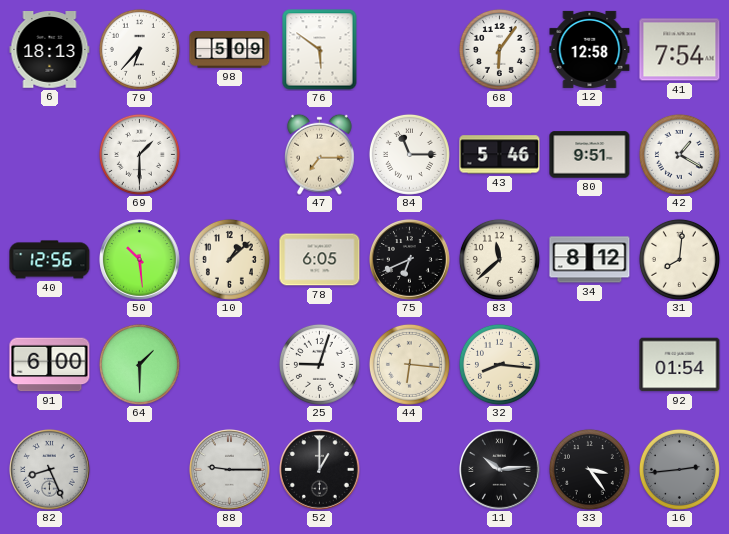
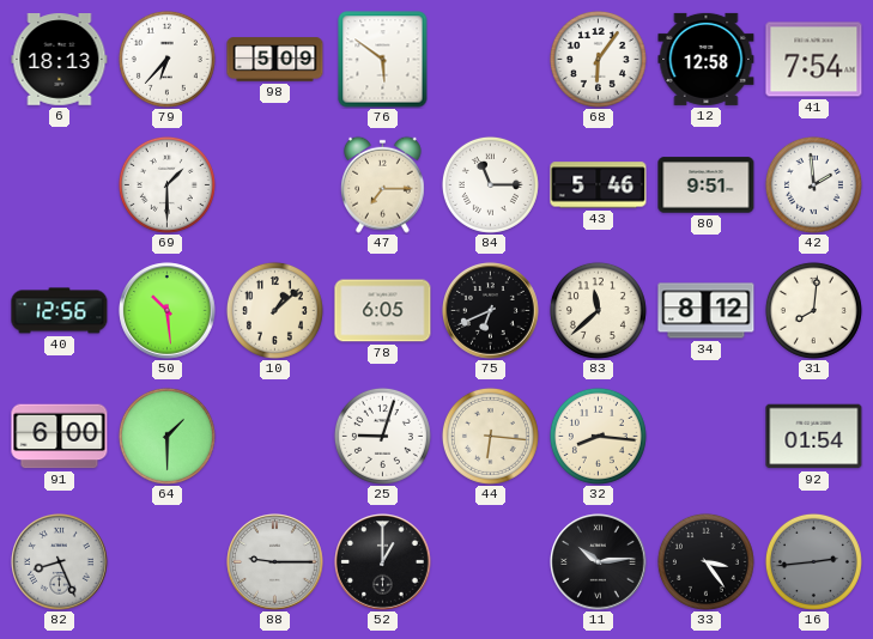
42: 1:20 -> 1:59
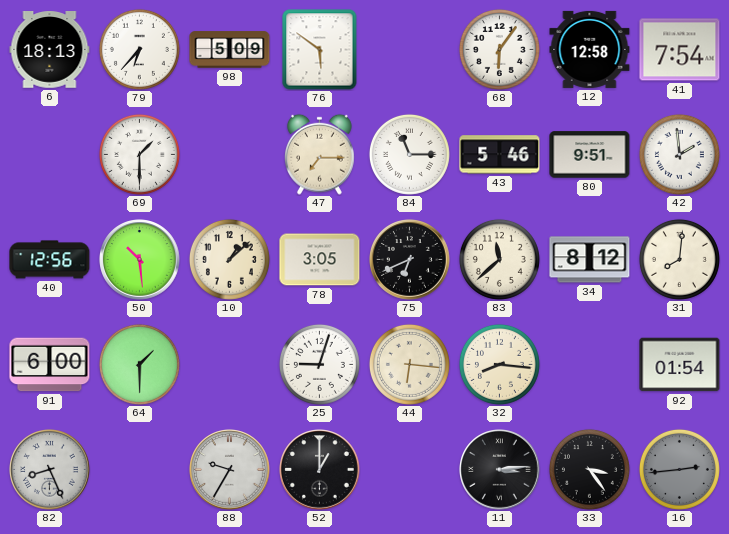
78: 6:05 -> 3:05
88: 9:15 -> 9:35
11: 10:14 -> 3:14
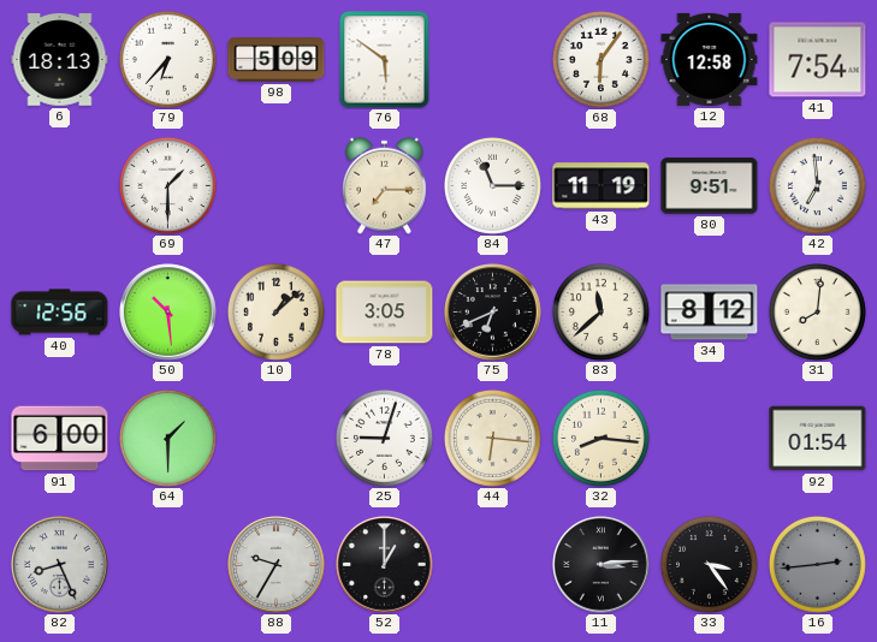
43: 5:46 -> 11:19
42: 1:59 -> 6:59
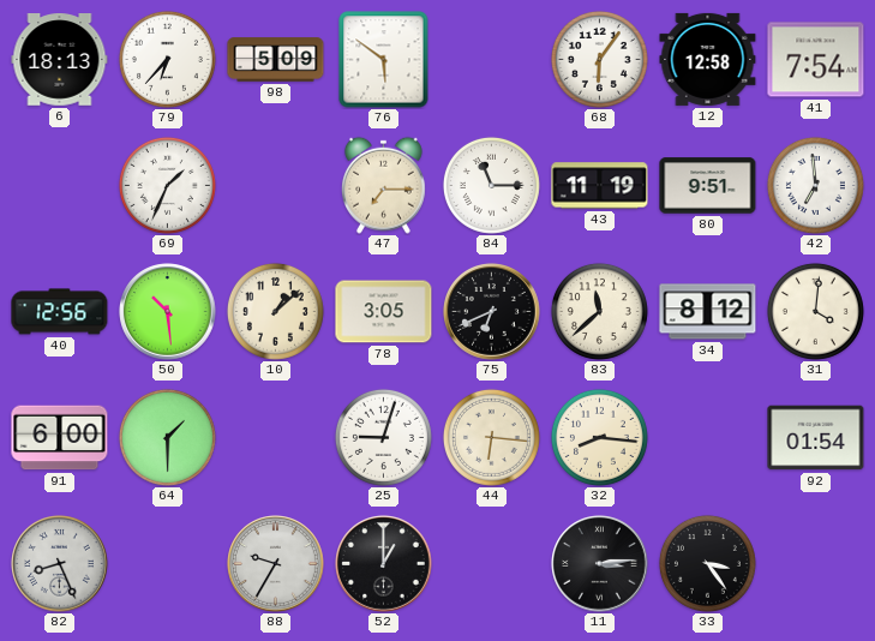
69: 1:30 -> 1:34
31: 8:01 -> 4:01
16: 2:44 -> none
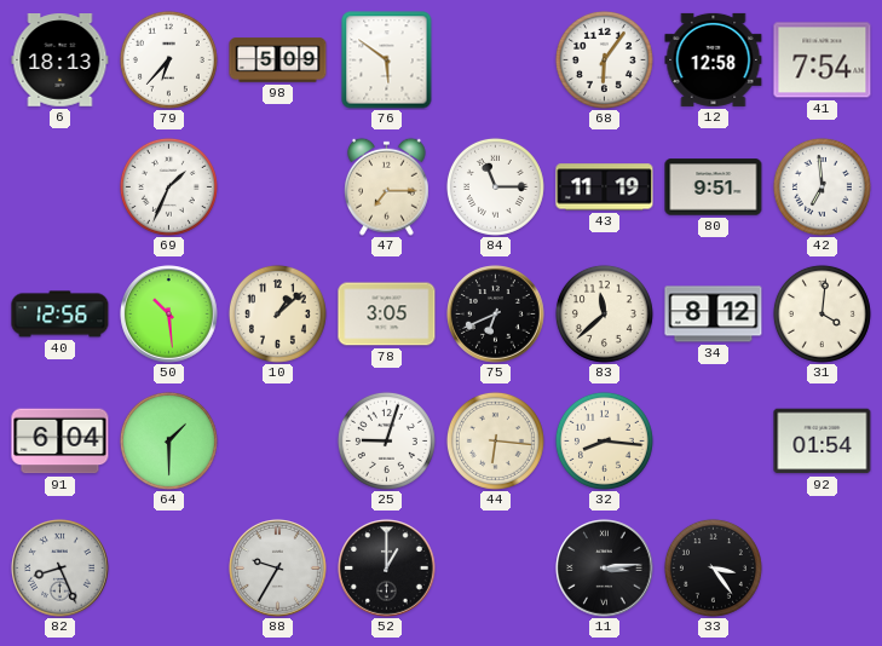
91: 6:00 -> 6:04
